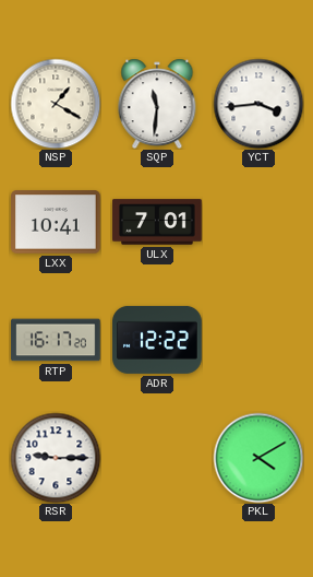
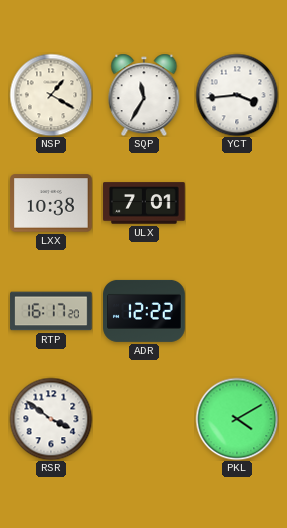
SQP: 11:31 -> 11:35
LXX: 10:41 -> 10:38
RSR: 9:15 -> 3:51
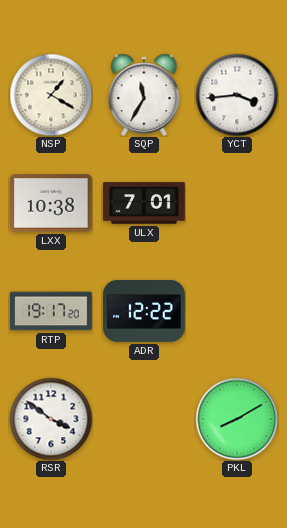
RTP: 16:17 -> 19:17
PKL: 4:10 -> 8:10
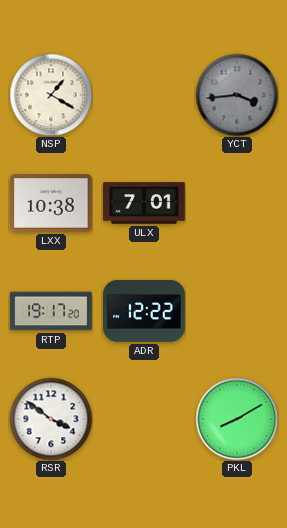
SQP: 11:35 -> none
YCT dial: white -> grey
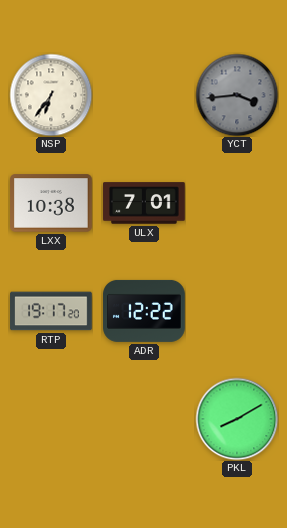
NSP: 1:20 -> 6:36
RSR: 3:51 -> none
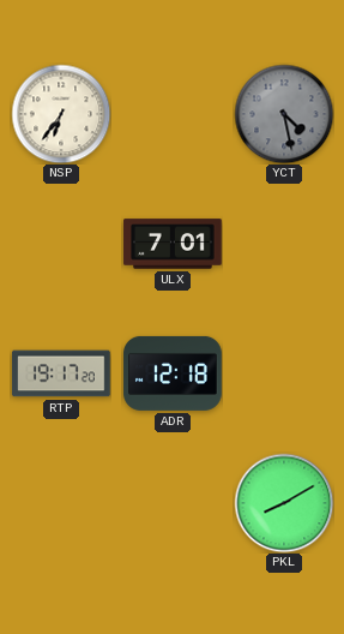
YCT: 3:44 -> 4:28
LXX: 10:38 -> none
ADR: 12:22 -> 12:18
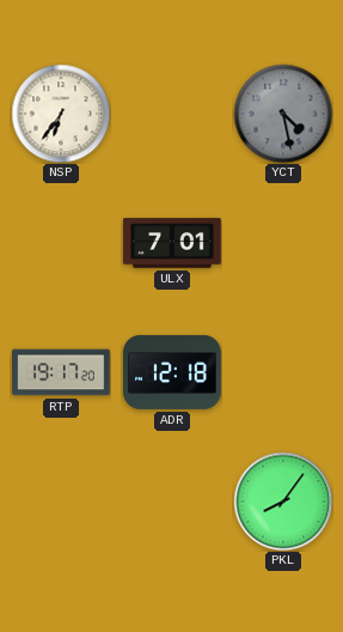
PKL: 8:10 -> 8:06
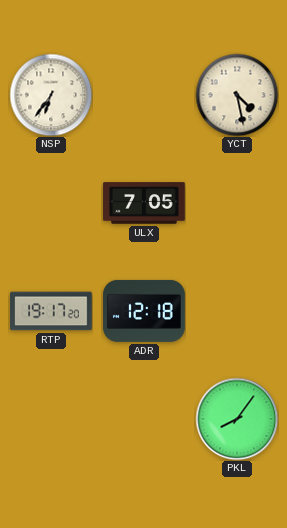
YCT dial: grey -> cream
ULX: 7:01 -> 7:05
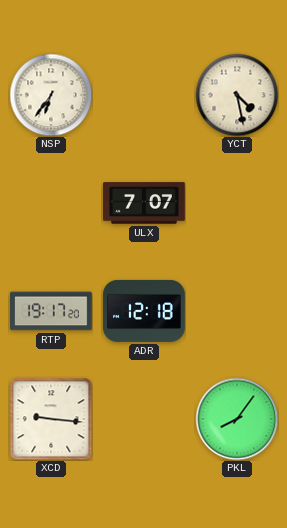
ULX: 7:05 -> 7:07
XCD: none -> 9:16
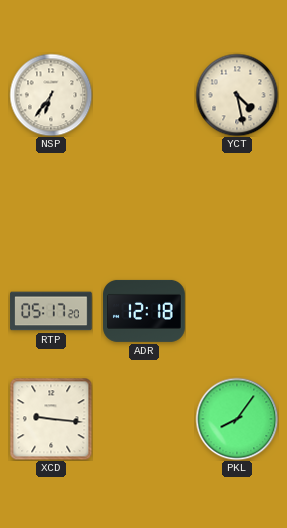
ULX: 7:07 -> none
RTP: 19:17 -> 05:17
